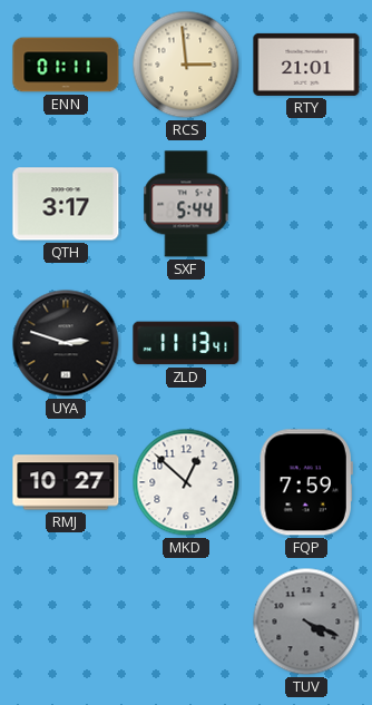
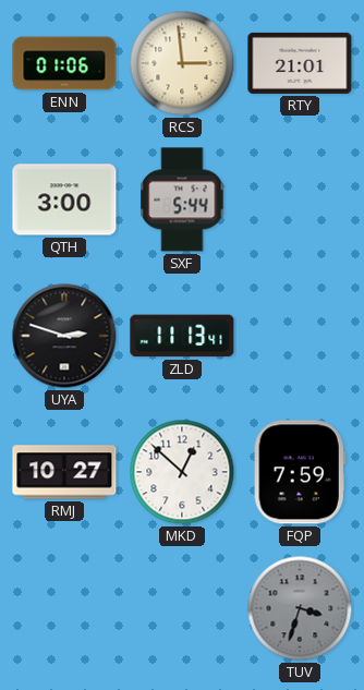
ENN: 01:11 -> 01:06
QTH: 3:17 -> 3:00
TUV: 4:19 -> 3:33
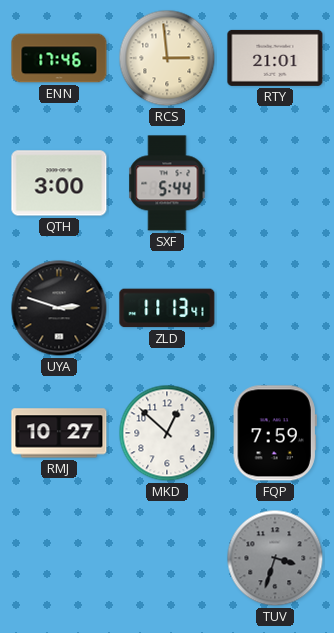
ENN: 01:06 -> 17:46
